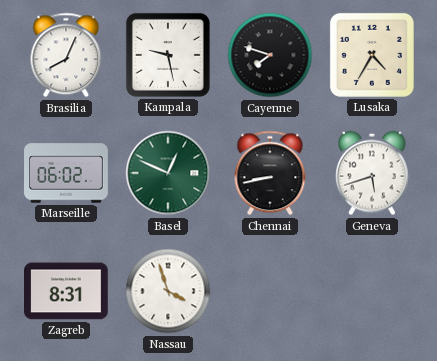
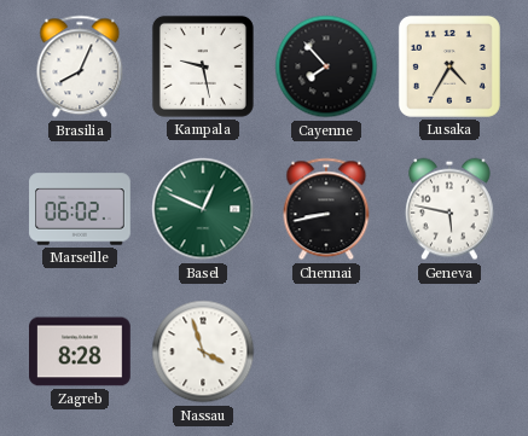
Cayenne: 7:48 -> 7:53
Geneva: 5:42 -> 5:47
Zagreb: 8:31 -> 8:28
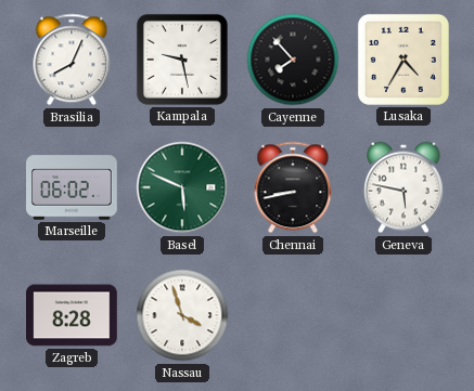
Basel: 12:49 -> 5:49
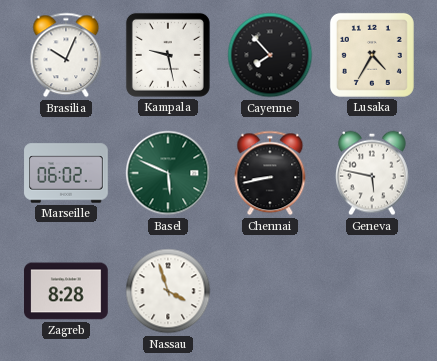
Brasilia: 8:04 -> 10:04
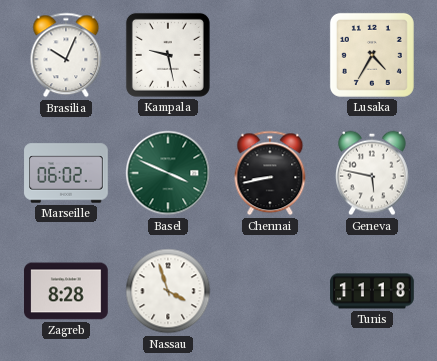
Cayenne: 7:53 -> none
Basel: 5:49 -> 3:49
Tunis: none -> 11:18
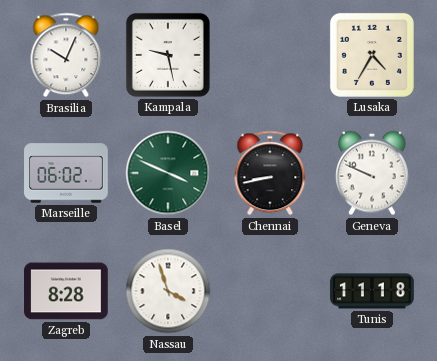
Geneva: 5:47 -> 9:49
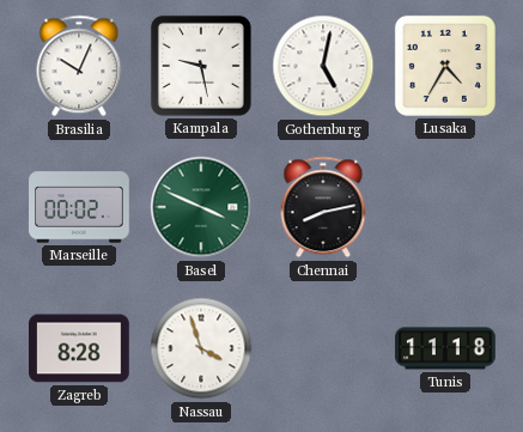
Gothenburg: none -> 5:02
Marseille: 06:02 -> 00:02
Chennai: 8:43 -> 8:13
Geneva: 9:49 -> none
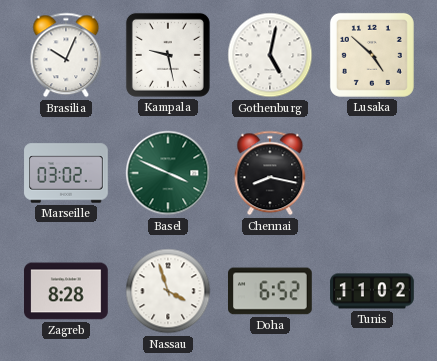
Lusaka: 4:35 -> 4:52
Marseille: 00:02 -> 03:02
Chennai: 8:13 -> 8:17
Doha: none -> 6:52
Tunis: 11:18 -> 11:02
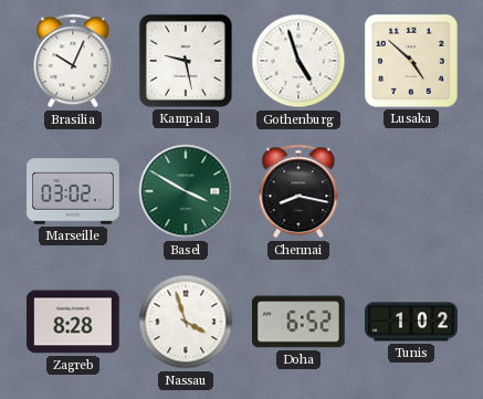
Gothenburg: 5:02 -> 4:57
Basel: 3:49 -> 3:50
Tunis: 11:02 -> 1:02
